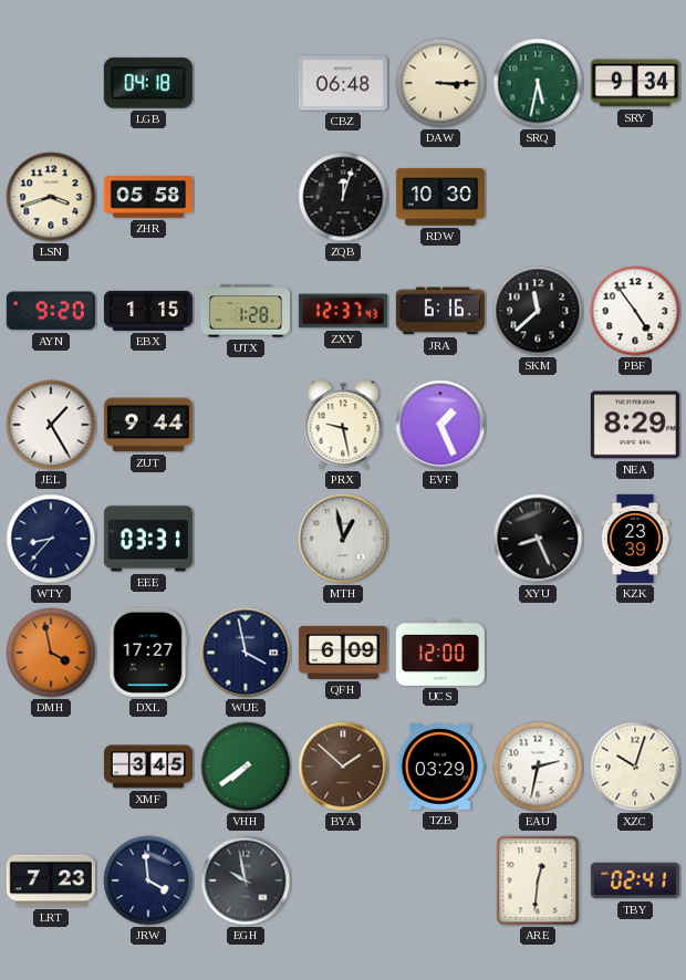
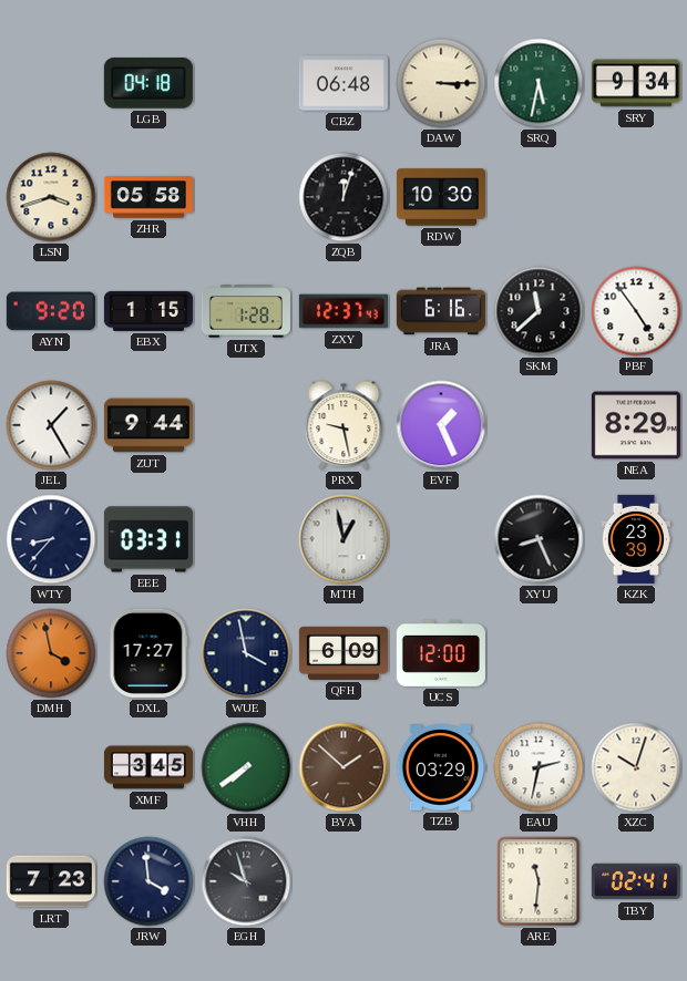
EGH: 9:58 -> 9:57
ARE: 12:31 -> 11:31
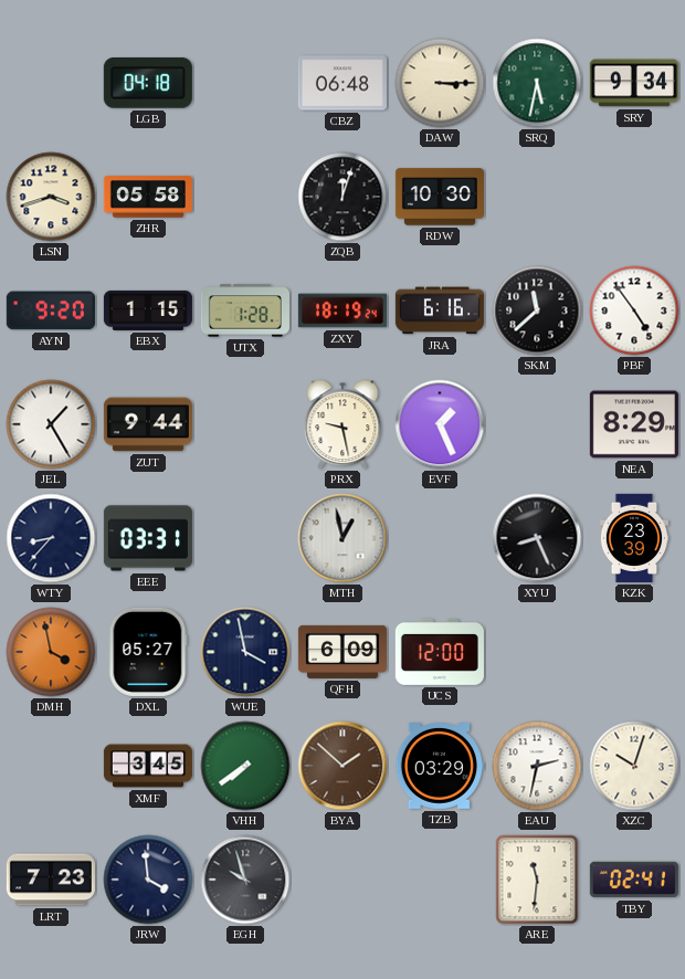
ZXY: 12:37 -> 18:19
DXL: 17:27 -> 05:27
